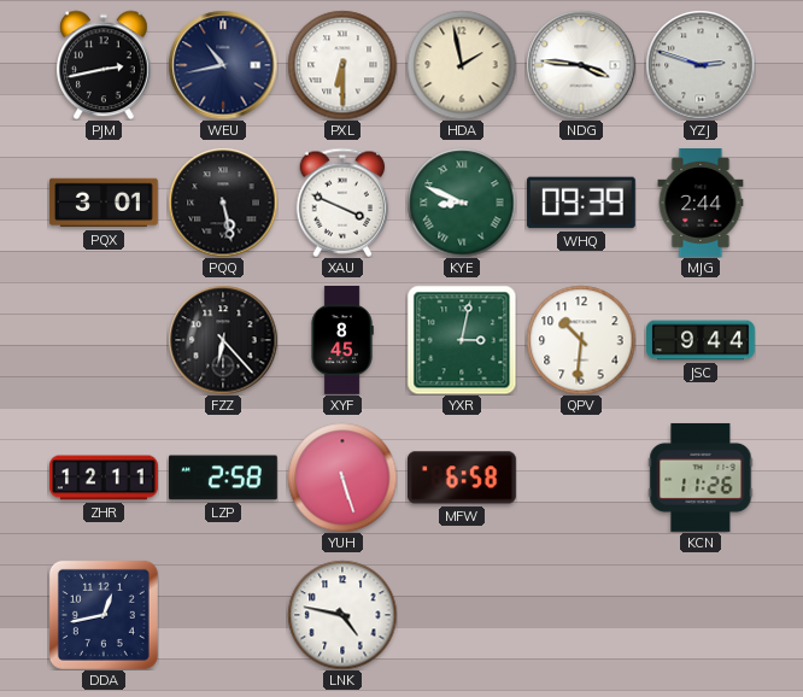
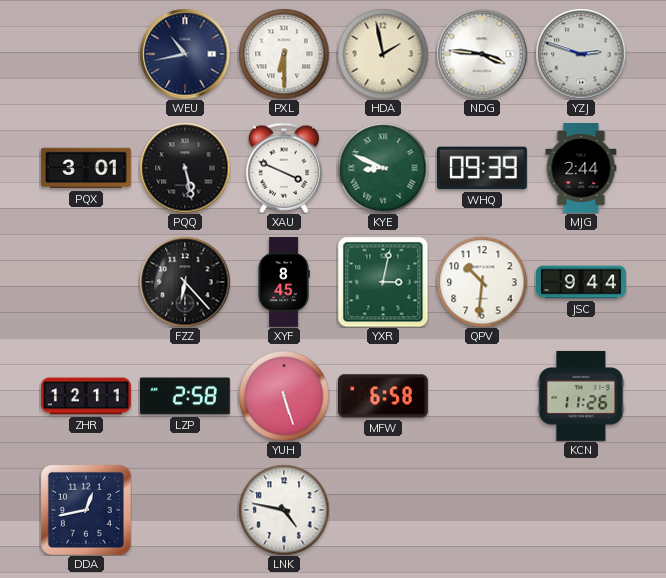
PJM: 2:43 -> none
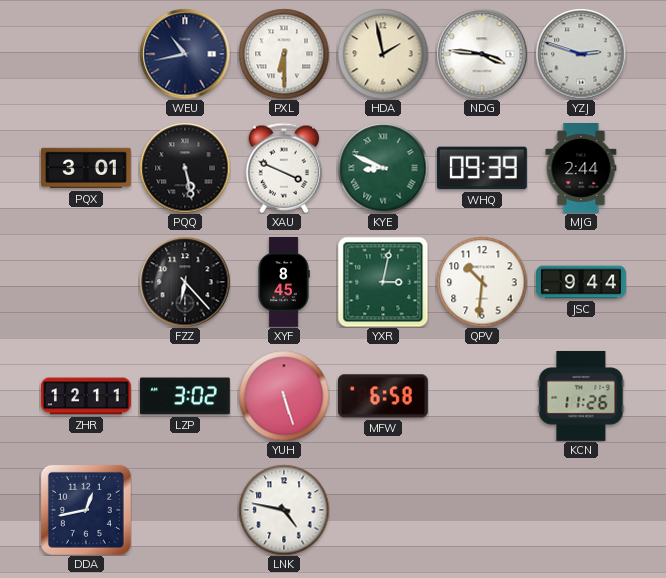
LZP: 2:58 -> 3:02
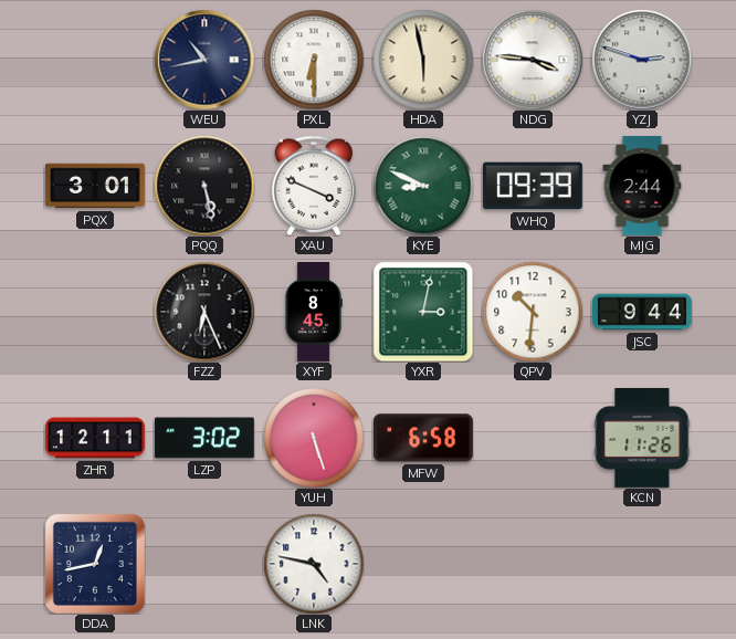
HDA: 1:58 -> 5:58
FZZ: 6:23 -> 6:26
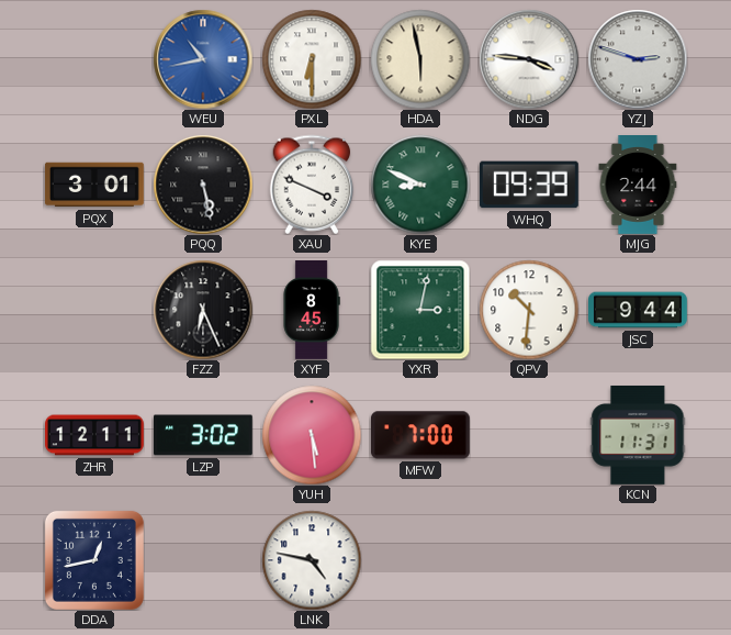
WEU dial: navy -> blue
YUH: 5:27 -> 5:29
MFW: 6:58 -> 7:00
KCN: 11:26 -> 11:31
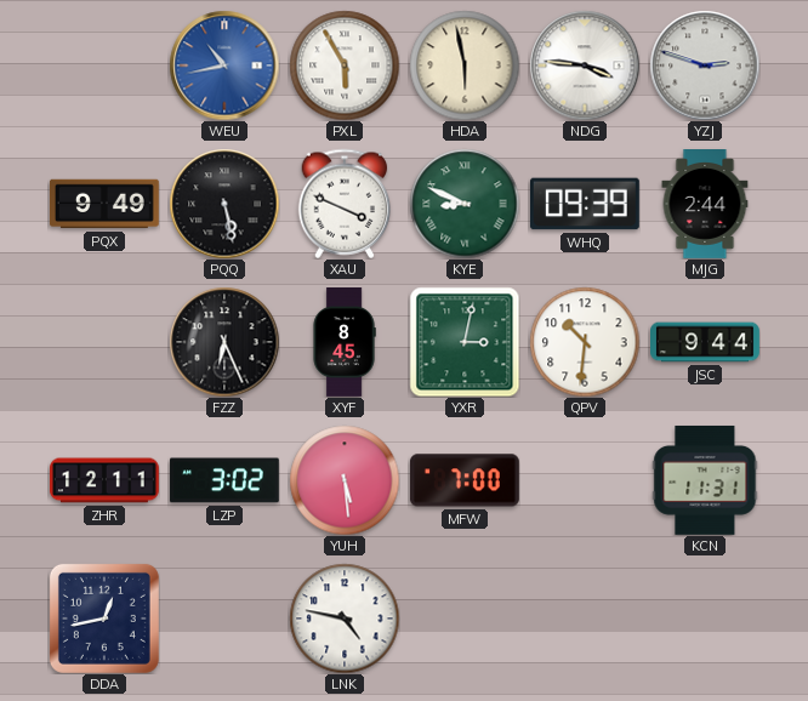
PXL: 6:30 -> 5:55
PQX: 3:01 -> 9:49
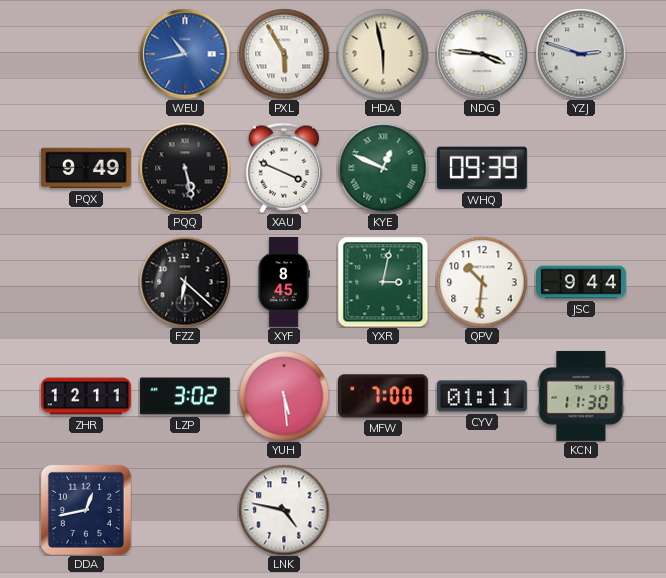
KYE: 8:49 -> 12:49
MJG: 2:44 -> none
FZZ: 6:26 -> 6:22
CYV: none -> 01:11
KCN: 11:31 -> 11:30
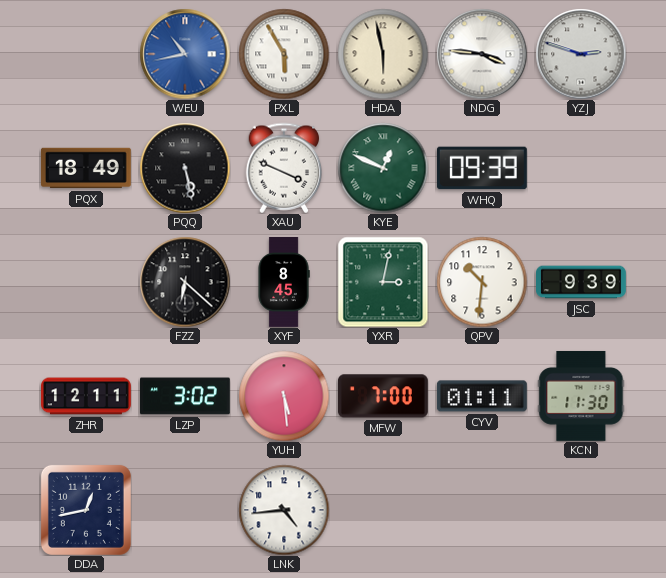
PQX: 9:49 -> 18:49
JSC: 9:44 -> 9:39
LNK: 4:47 -> 4:44
